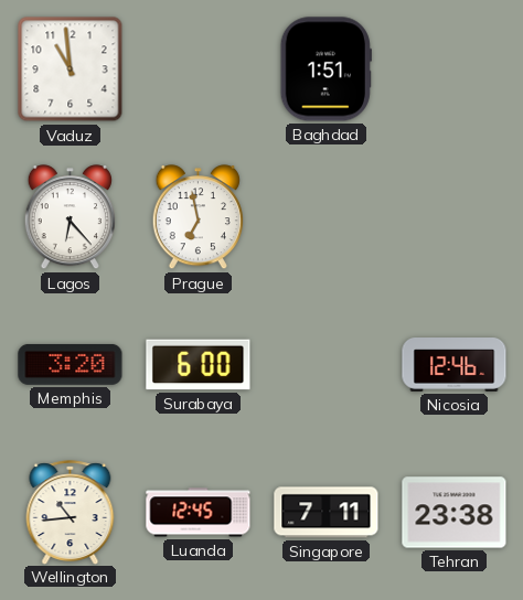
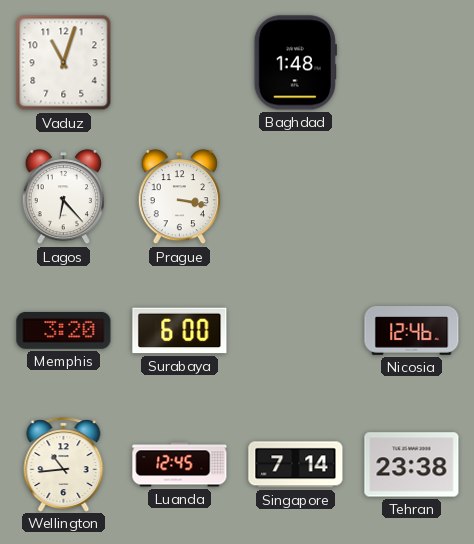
Vaduz: 10:59 -> 11:03
Baghdad: 1:51 -> 1:48
Prague: 6:58 -> 3:17
Singapore: 7:11 -> 7:14
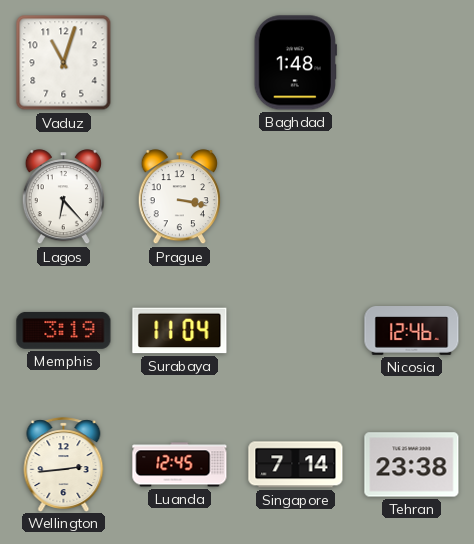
Memphis: 3:20 -> 3:19
Surabaya: 6:00 -> 11:04
Wellington: 10:44 -> 2:44
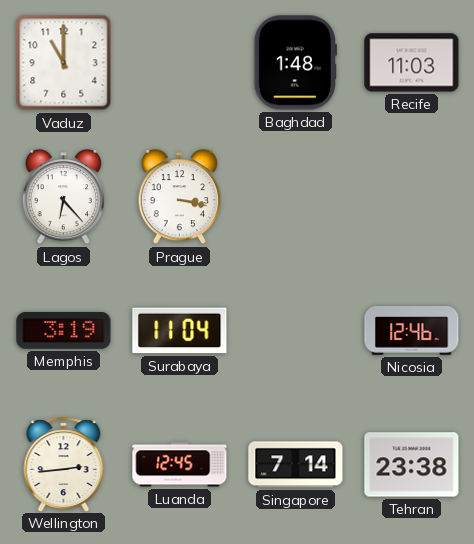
Vaduz: 11:03 -> 11:00
Recife: none -> 11:03
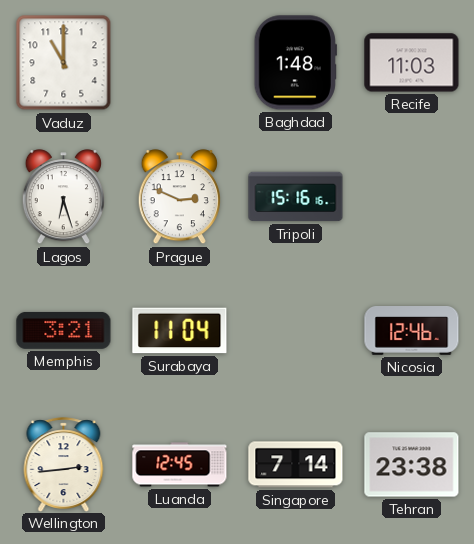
Lagos: 6:23 -> 6:27
Prague: 3:17 -> 2:49
Tripoli: none -> 15:16
Memphis: 3:19 -> 3:21
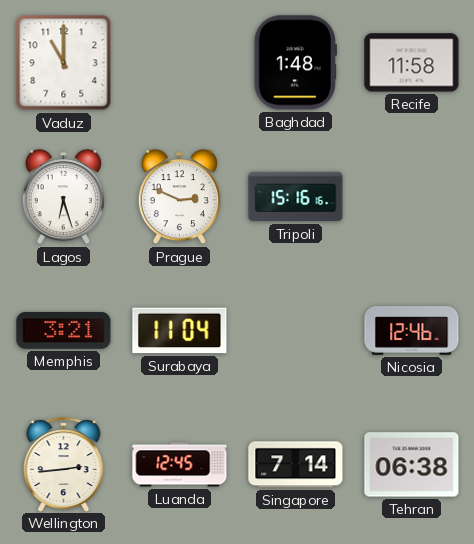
Recife: 11:03 -> 11:58
Tehran: 23:38 -> 06:38
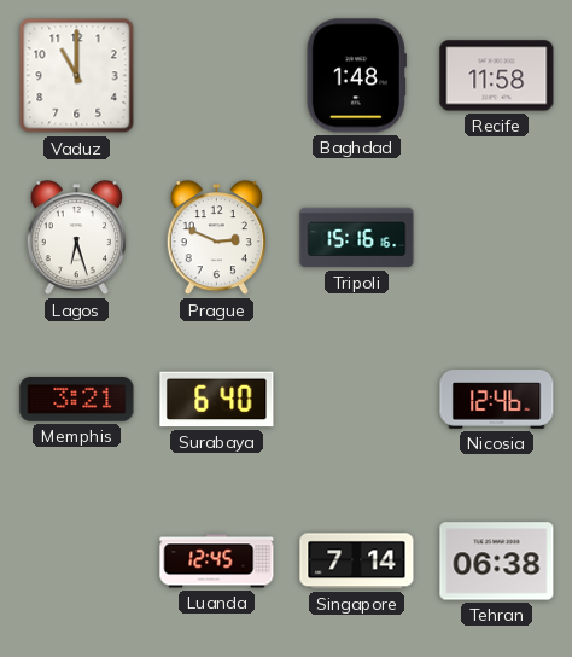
Surabaya: 11:04 -> 6:40
Wellington: 2:44 -> none
